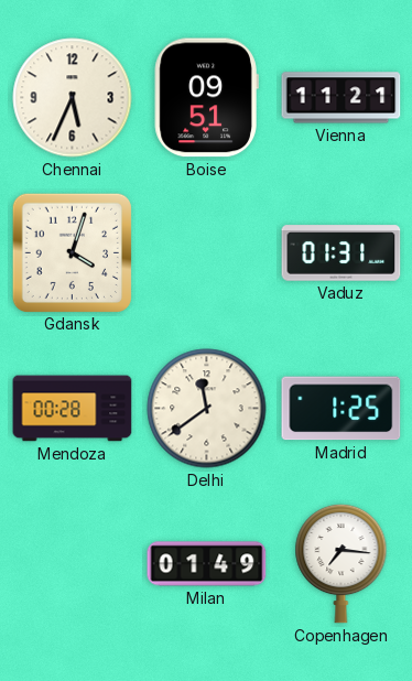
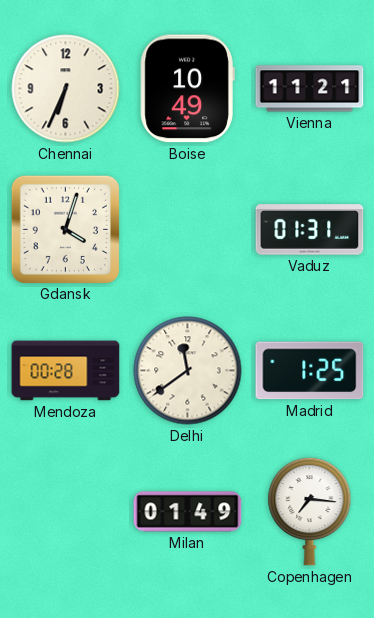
Chennai: 5:34 -> 6:34
Boise: 09:51 -> 10:49
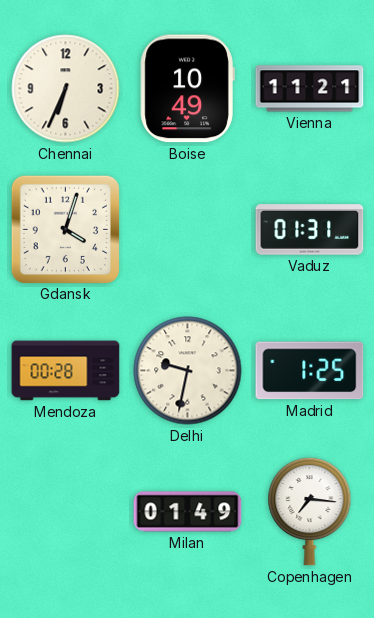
Delhi: 11:39 -> 9:32
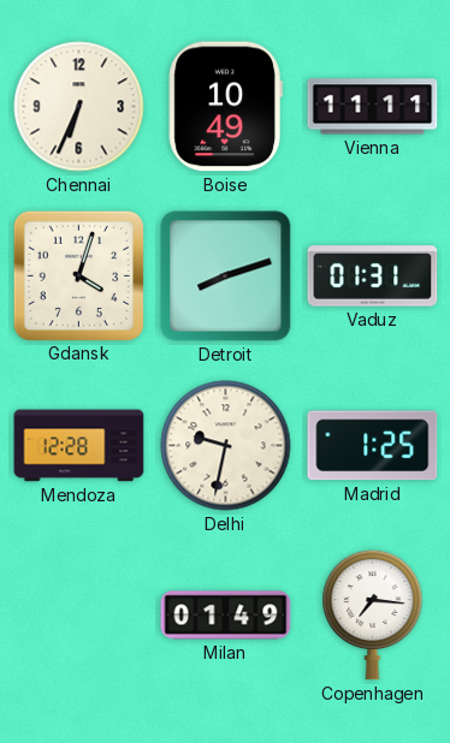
Vienna: 11:21 -> 11:11
Detroit: none -> 8:12
Mendoza: 00:28 -> 12:28
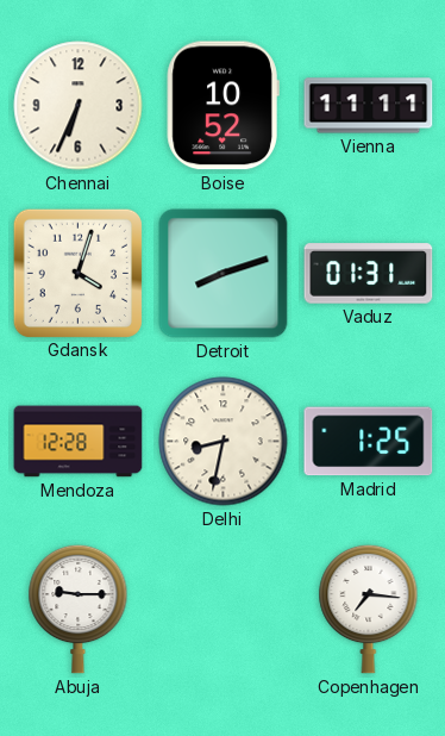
Boise: 10:49 -> 10:52
Delhi: 9:32 -> 8:32
Abuja: none -> 9:15
Milan: 01:49 -> none
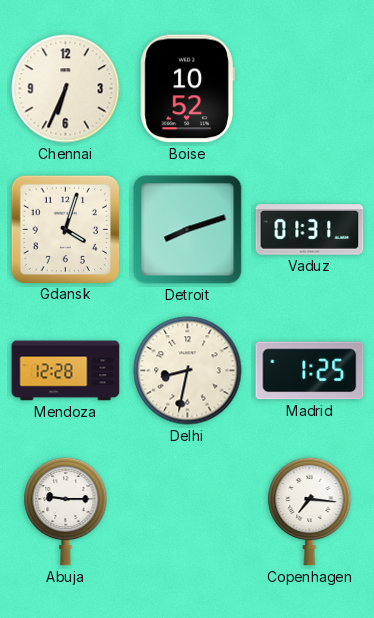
Vienna: 11:11 -> none
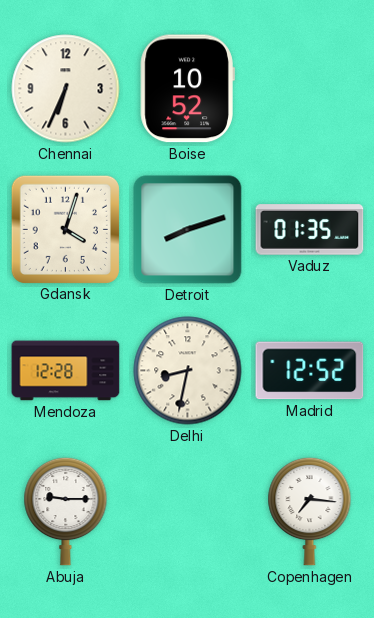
Vaduz: 01:31 -> 01:35
Madrid: 1:25 -> 12:52
